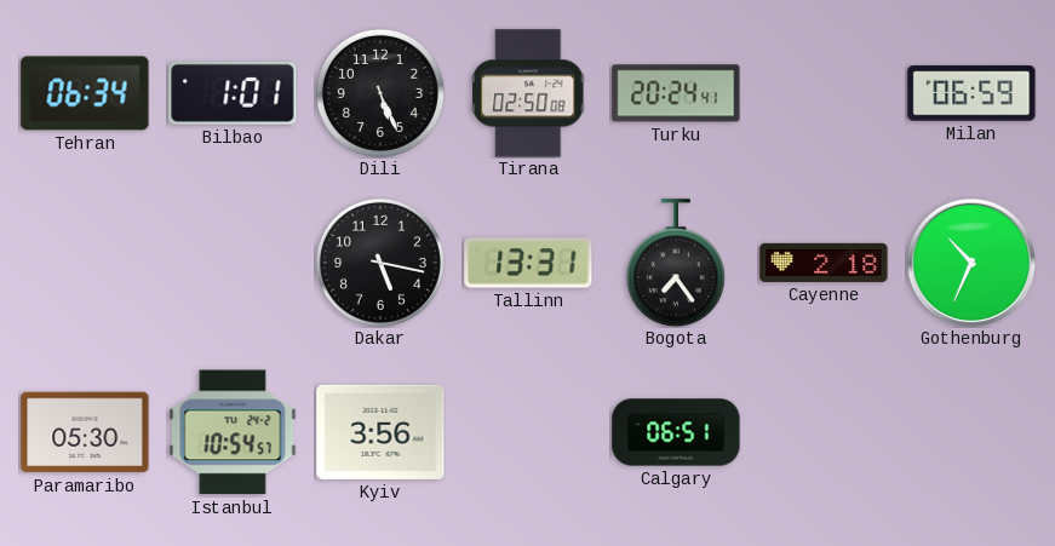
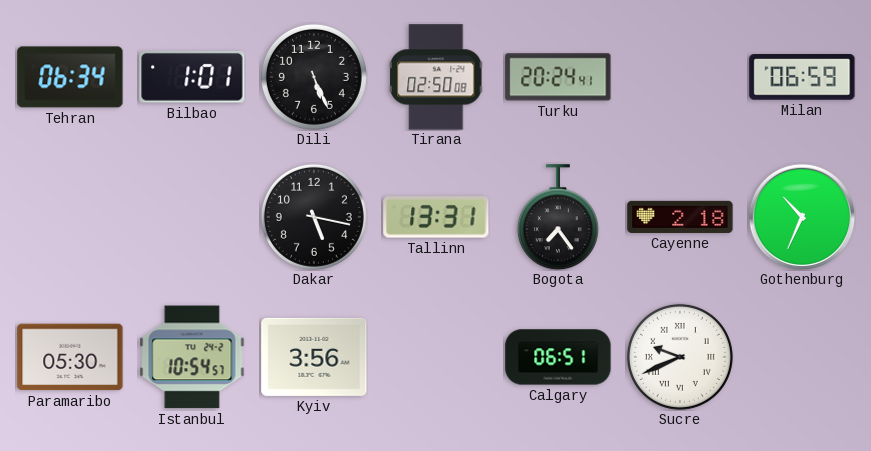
Sucre: none -> 9:41
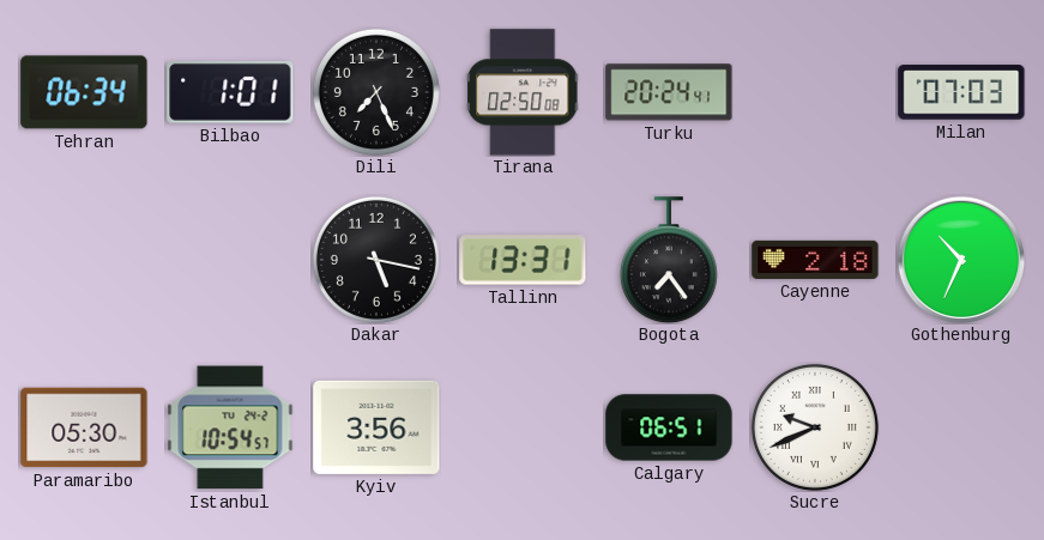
Dili: 5:26 -> 7:26
Milan: 06:59 -> 07:03
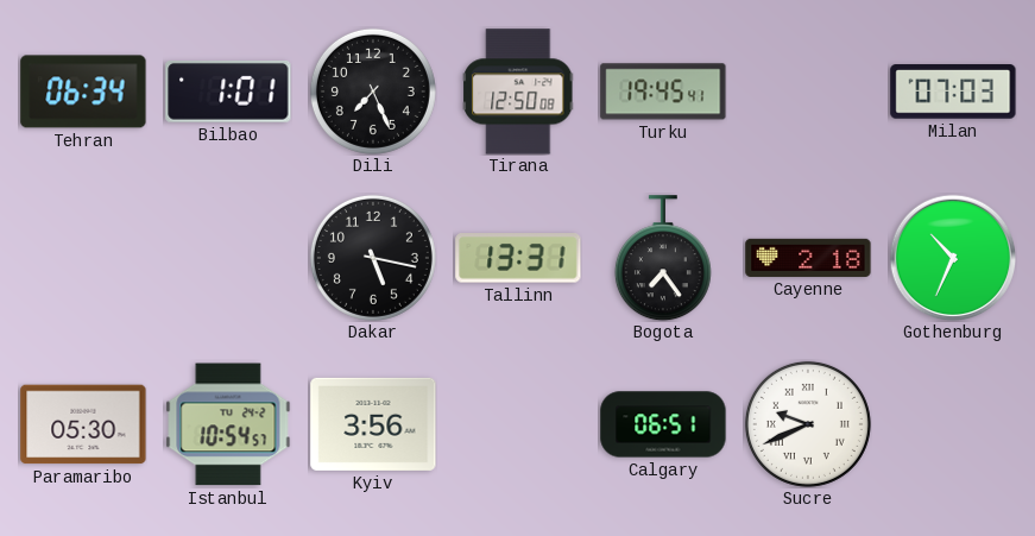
Tirana: 02:50 -> 12:50
Turku: 20:24 -> 19:45
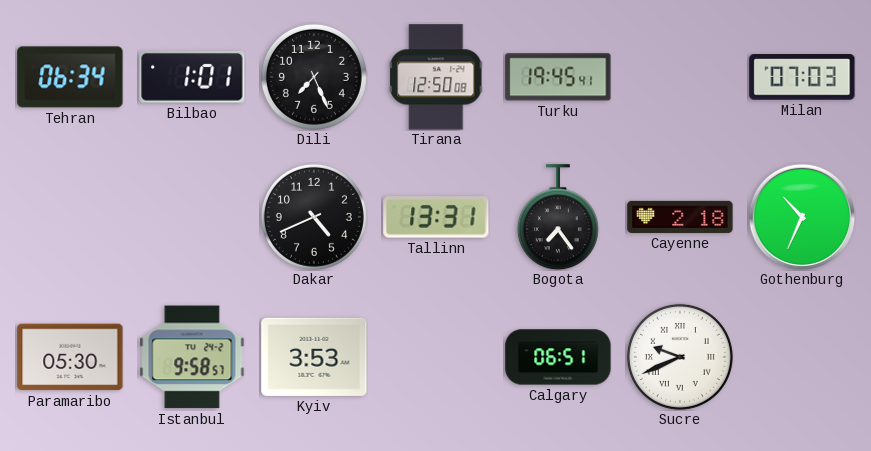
Dakar: 5:17 -> 4:41
Istanbul: 10:54 -> 9:58
Kyiv: 3:56 -> 3:53
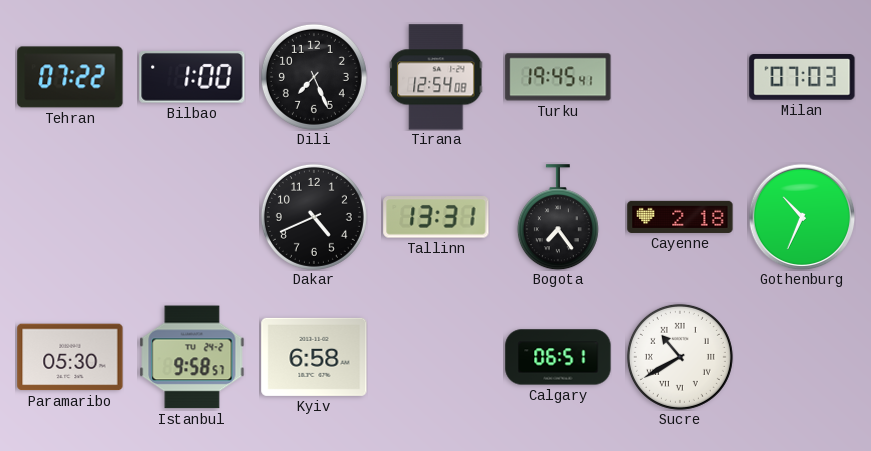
Tehran: 06:34 -> 07:22
Bilbao: 1:01 -> 1:00
Tirana: 12:50 -> 12:54
Kyiv: 3:53 -> 6:58
Sucre: 9:41 -> 10:40
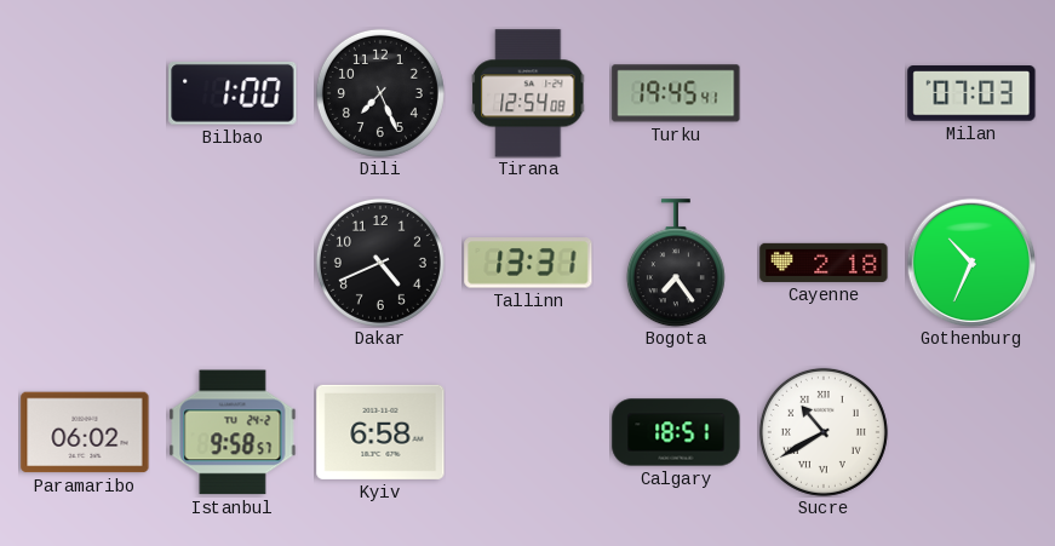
Tehran: 07:22 -> none
Paramaribo: 05:30 -> 06:02
Calgary: 06:51 -> 18:51
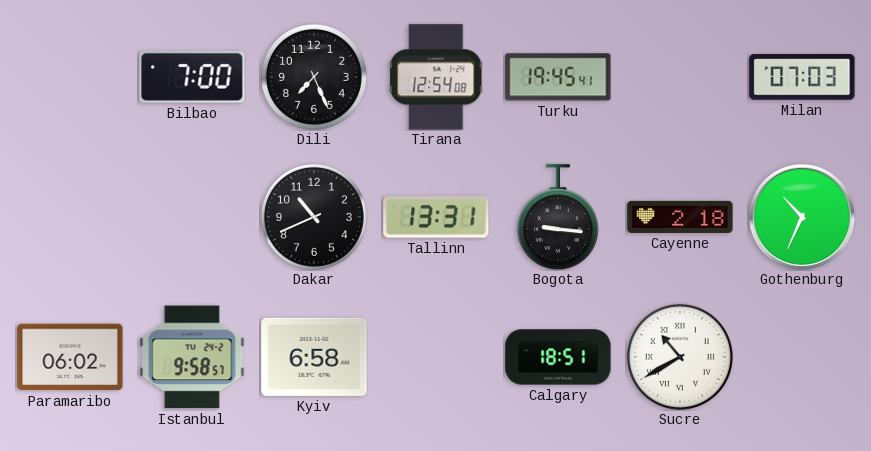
Bilbao: 1:00 -> 7:00
Dakar: 4:41 -> 10:41
Bogota: 7:24 -> 9:16
